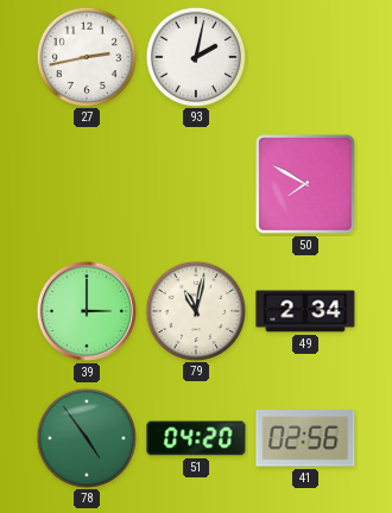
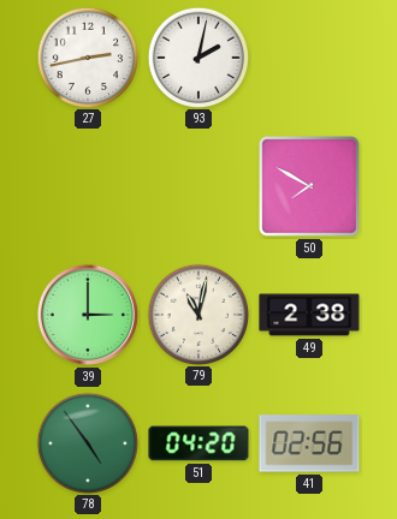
49: 2:34 -> 2:38
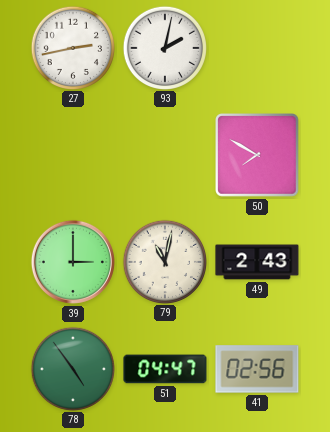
49: 2:38 -> 2:43
51: 04:20 -> 04:47
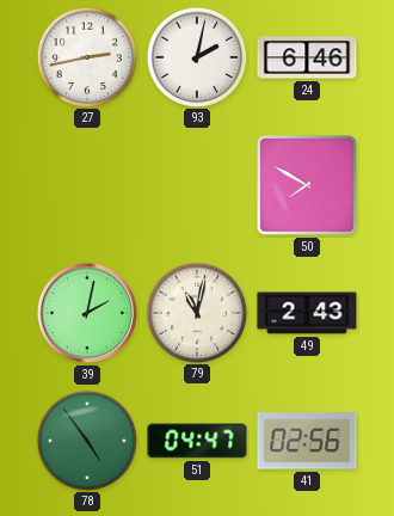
24: none -> 6:46
39: 3:00 -> 2:02
